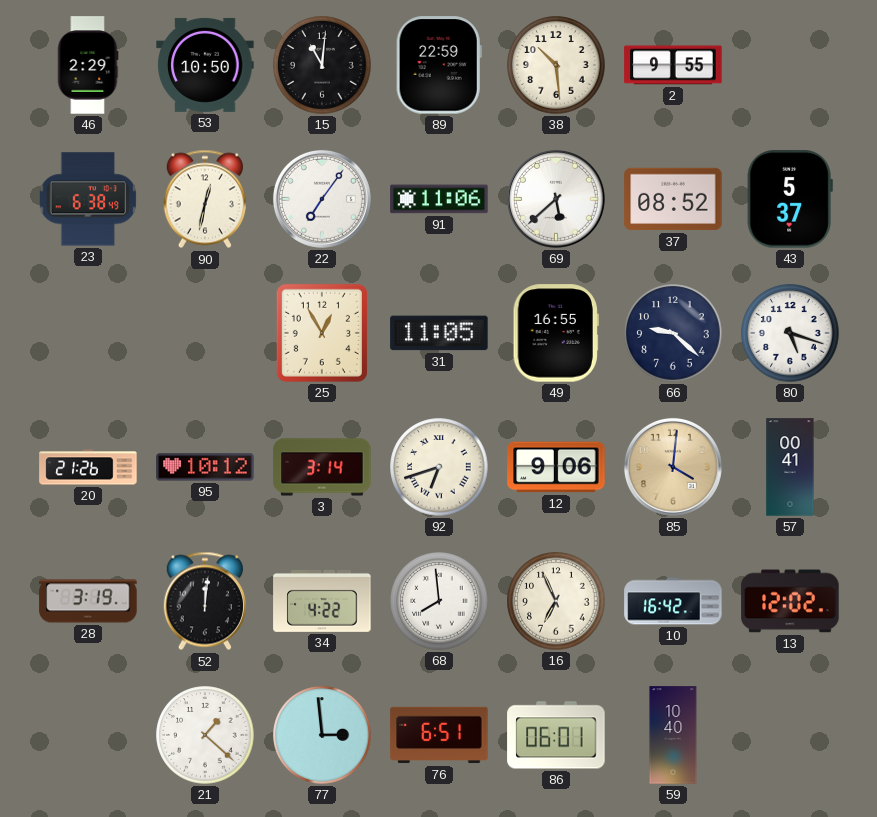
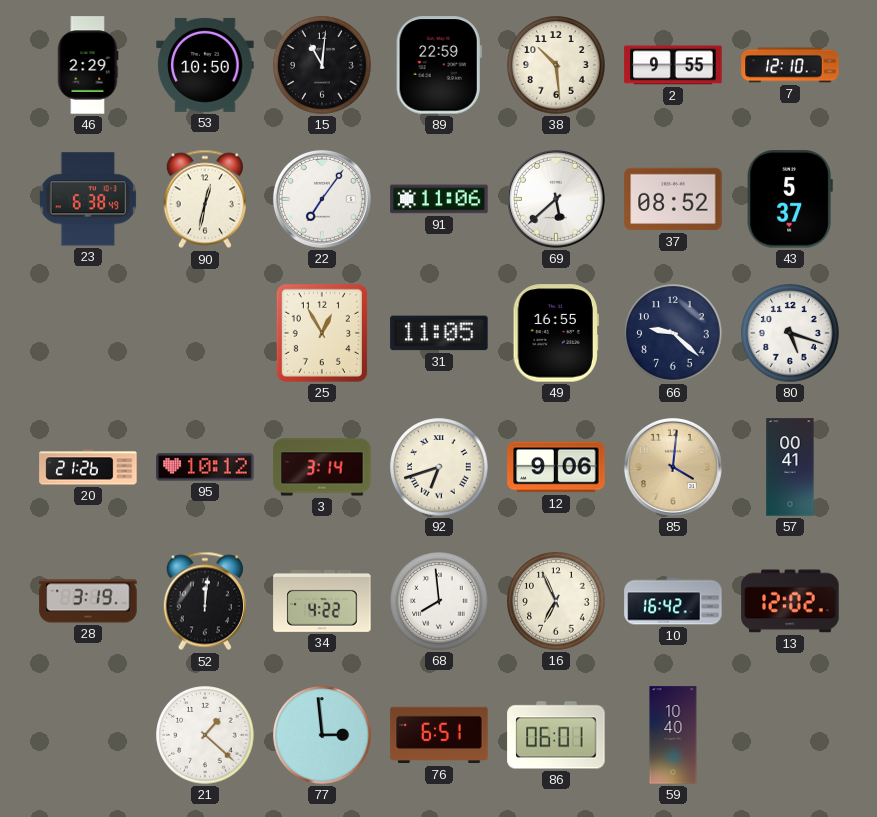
7: none -> 12:10
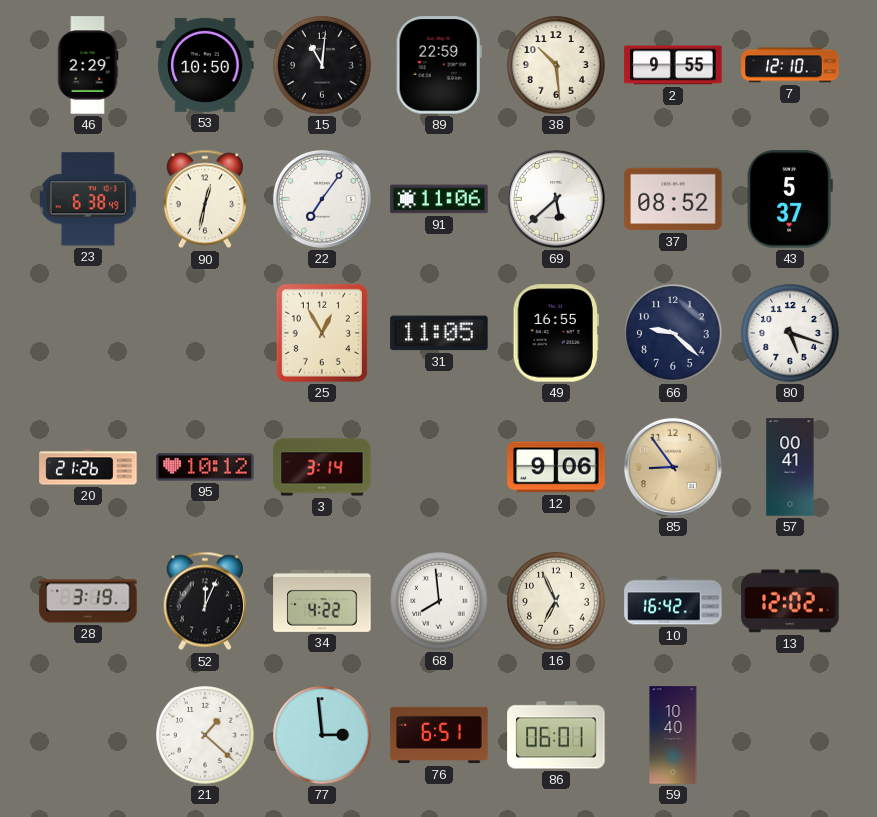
92: 6:42 -> none
85: 4:01 -> 8:54
52: 12:01 -> 12:04
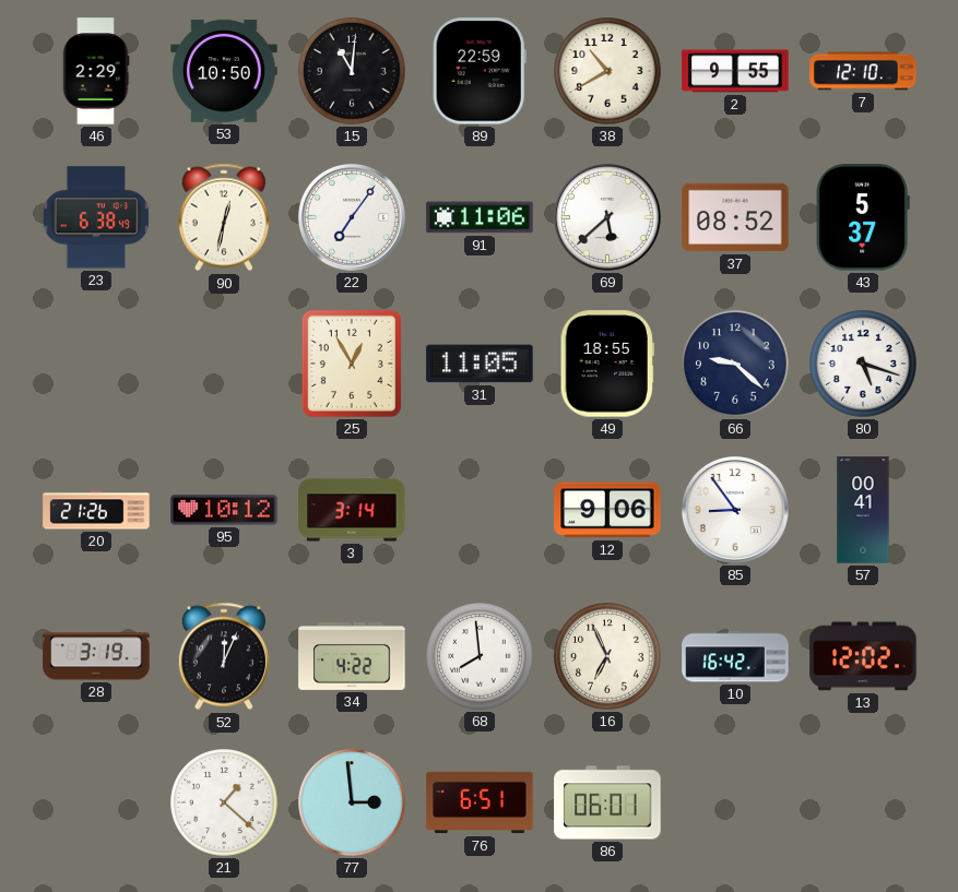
38: 10:29 -> 10:40
49: 16:55 -> 18:55
85 dial: champagne -> white
59: 10:40 -> none
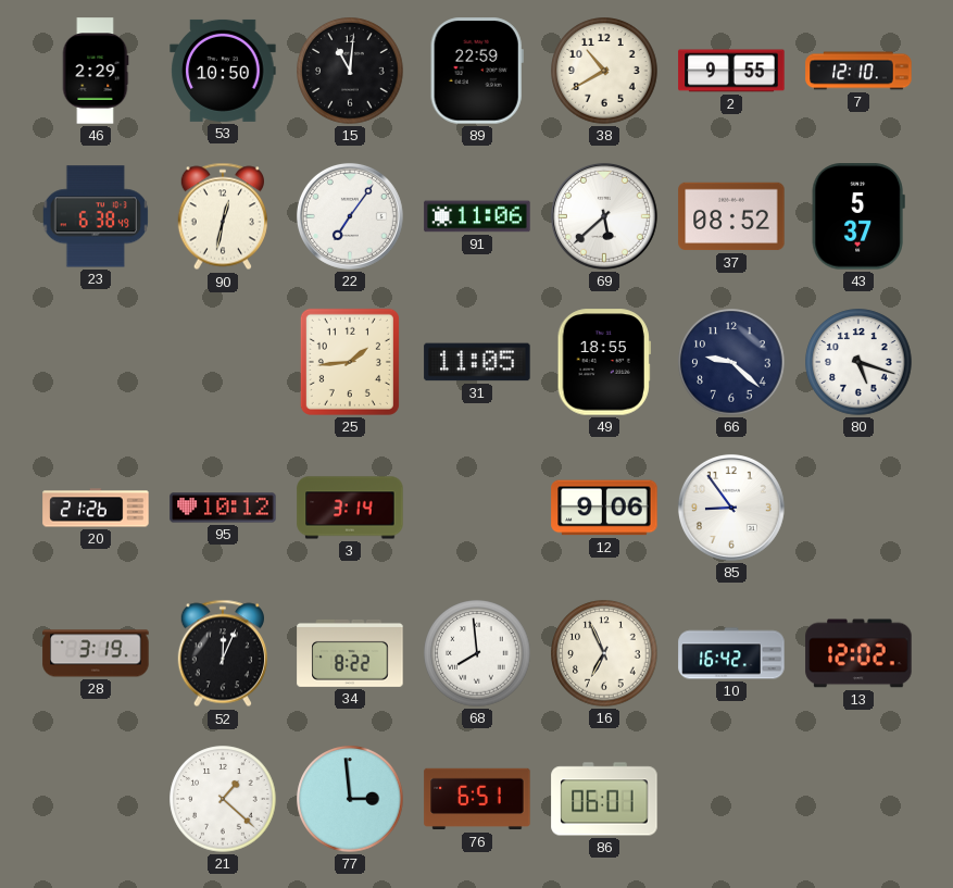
25: 12:55 -> 1:44
57: 00:41 -> none
34: 4:22 -> 8:22
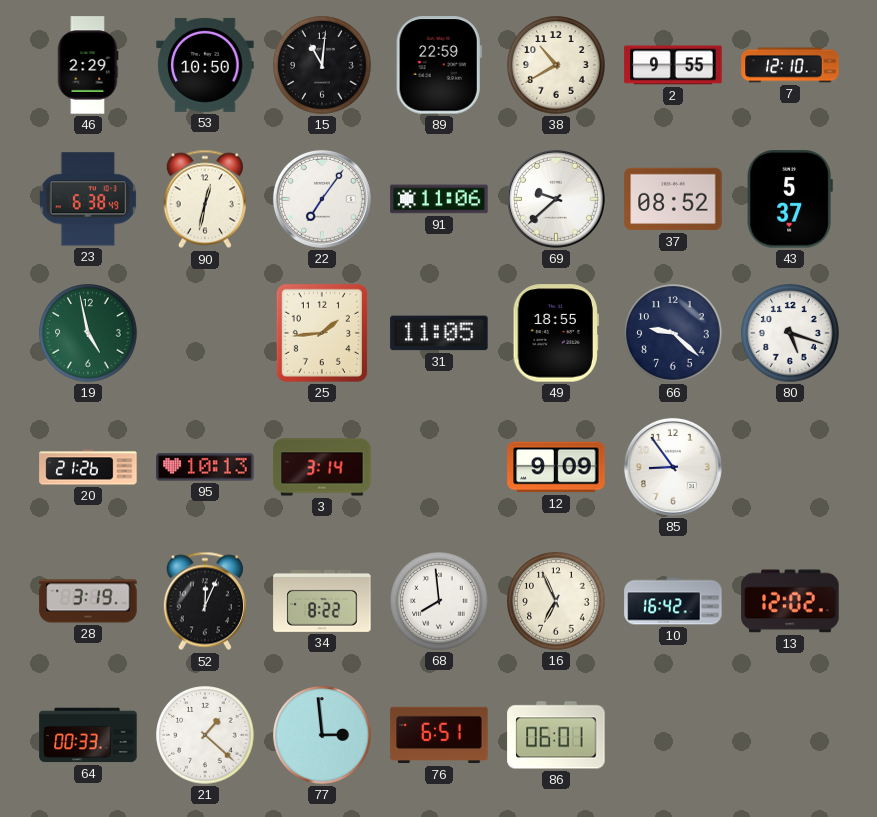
69: 5:38 -> 9:38
19: none -> 4:58
95: 10:12 -> 10:13
12: 9:06 -> 9:09
64: none -> 00:33
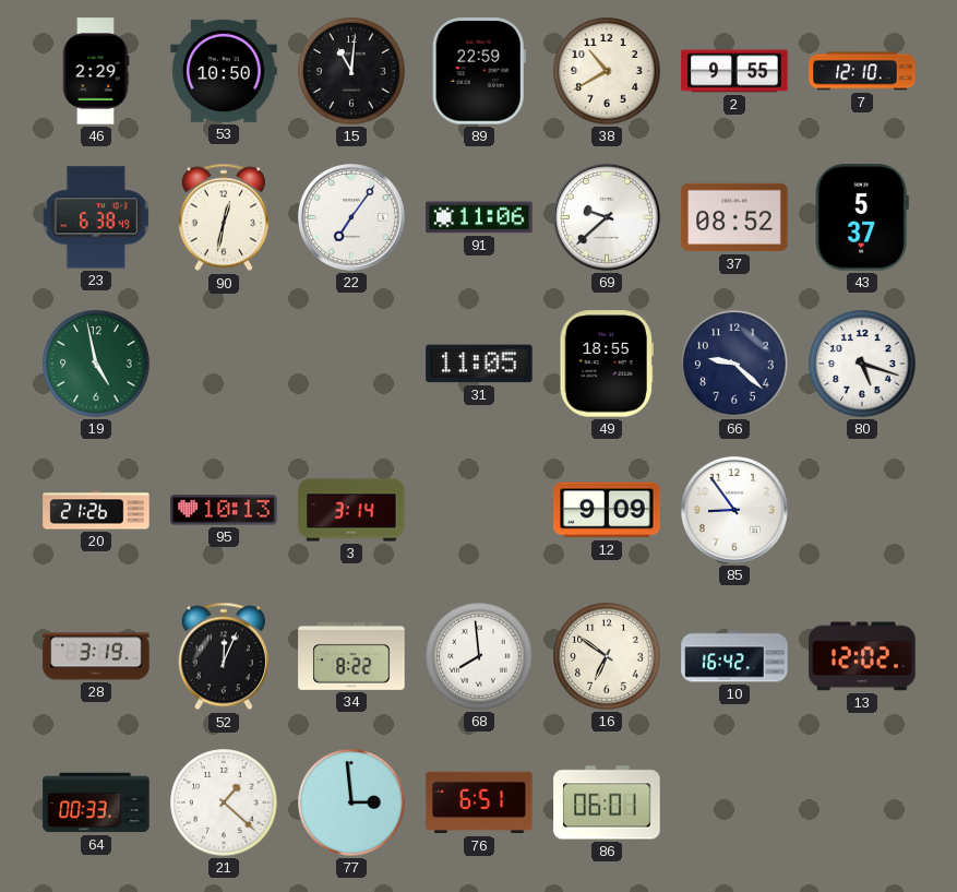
25: 1:44 -> none
16: 6:56 -> 6:51
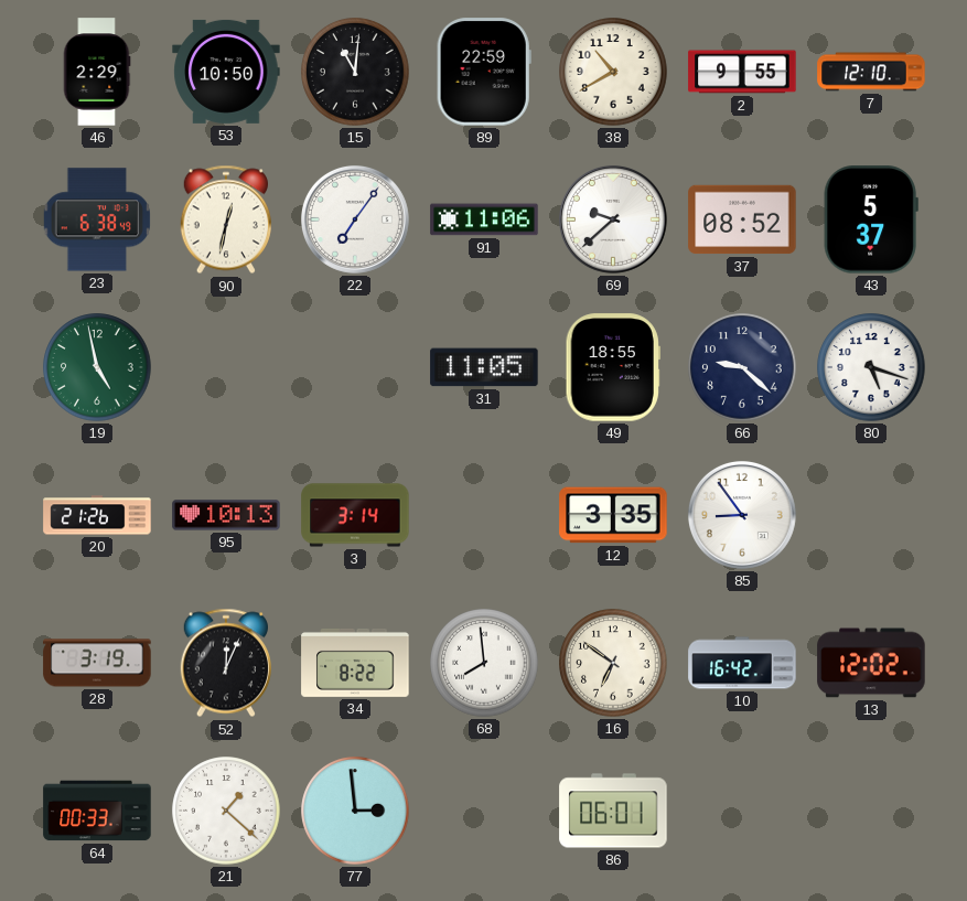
12: 9:09 -> 3:35
76: 6:51 -> none
